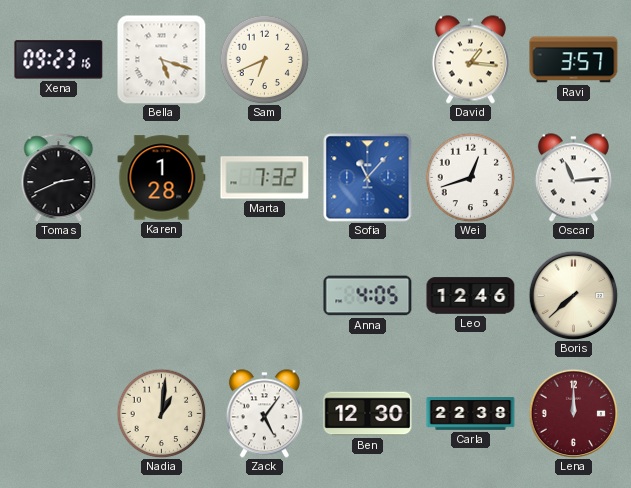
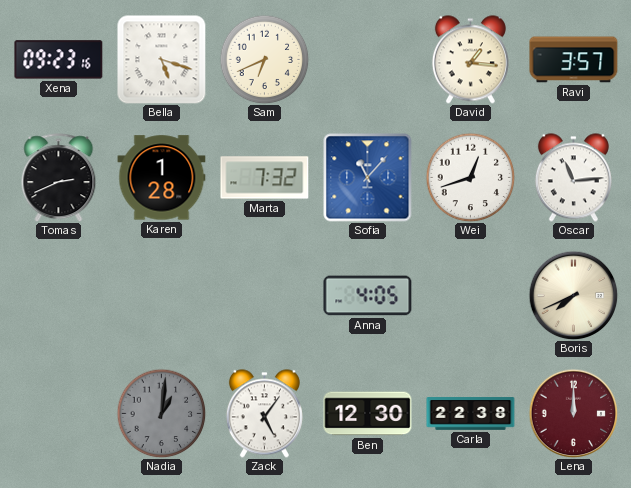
Leo: 12:46 -> none
Boris: 7:38 -> 7:41
Nadia dial: cream -> grey
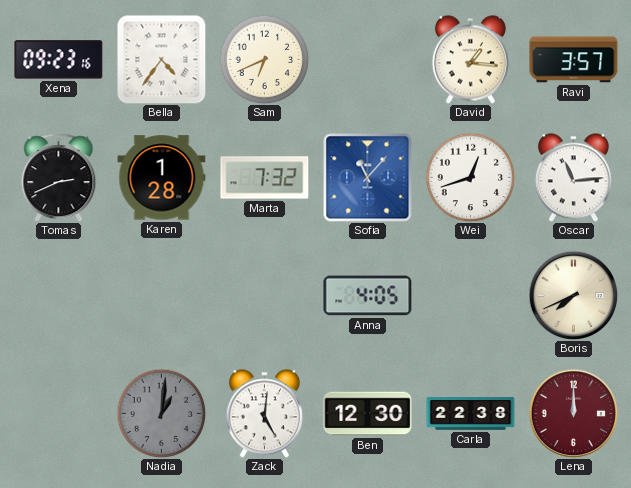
Bella: 5:18 -> 4:36
Zack: 5:06 -> 5:01
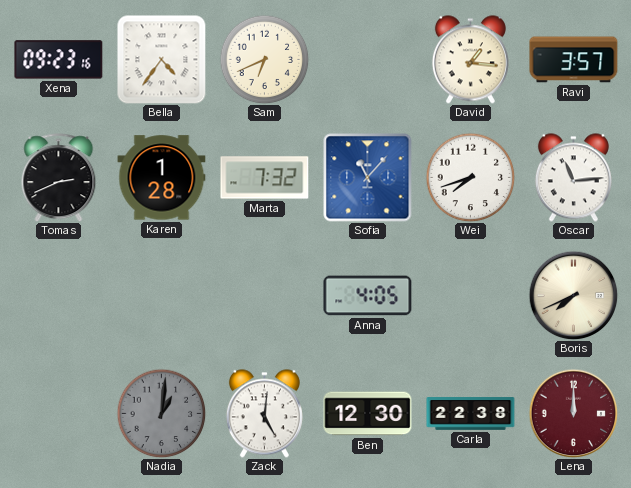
Wei: 12:42 -> 7:42
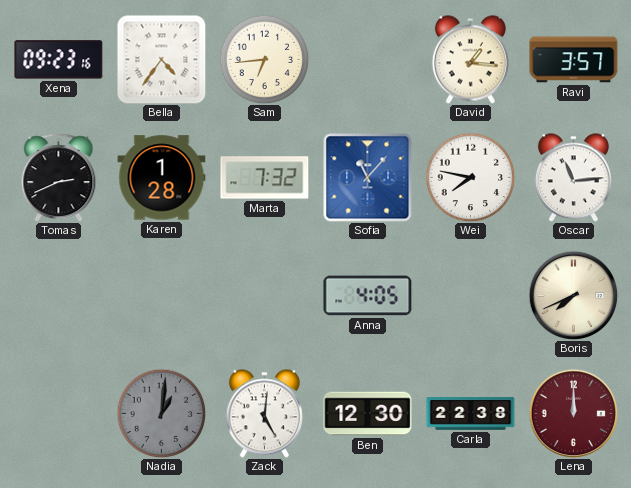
Sam: 6:41 -> 6:44
Wei: 7:42 -> 7:47
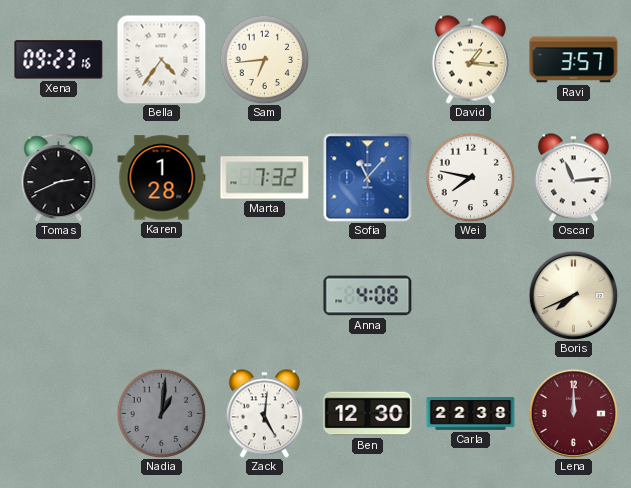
Anna: 4:05 -> 4:08
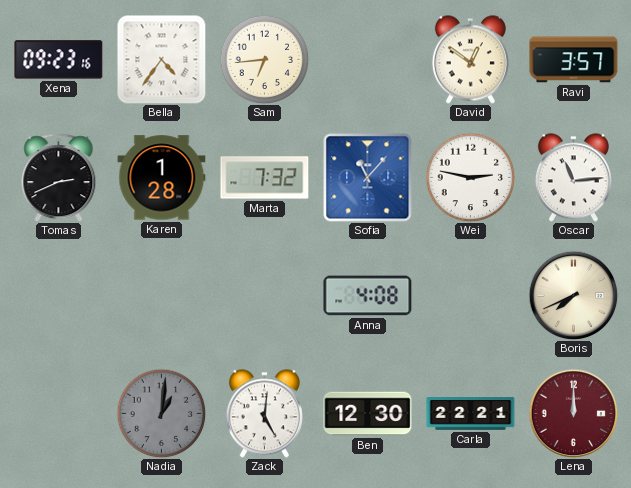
David: 1:16 -> 12:51
Wei: 7:47 -> 2:47
Carla: 22:38 -> 22:21
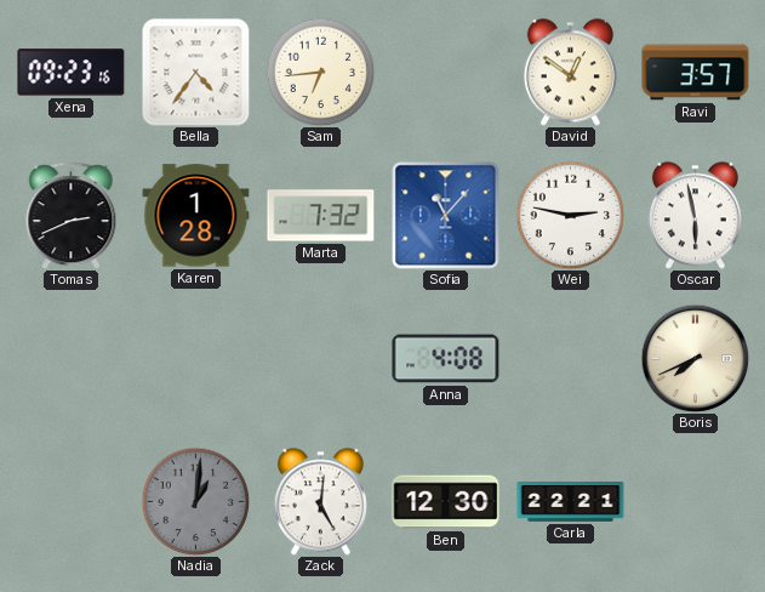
Oscar: 11:14 -> 5:58
Lena: 12:00 -> none
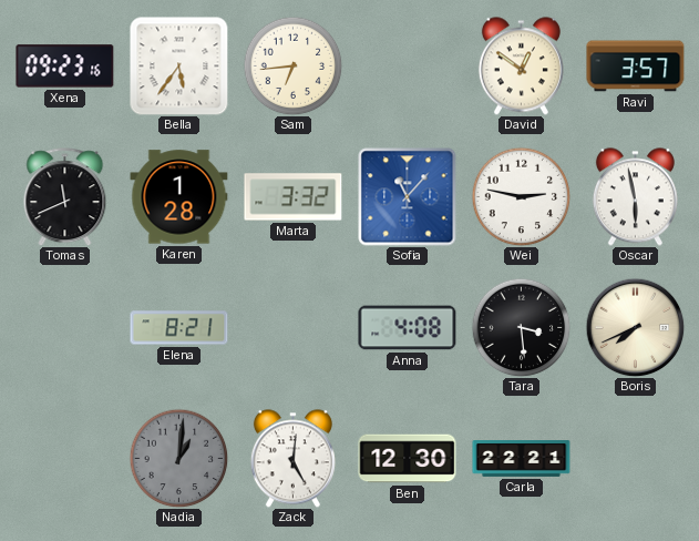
Bella: 4:36 -> 5:36
Tomas: 2:41 -> 11:41
Marta: 7:32 -> 3:32
Elena: none -> 8:21
Tara: none -> 3:29
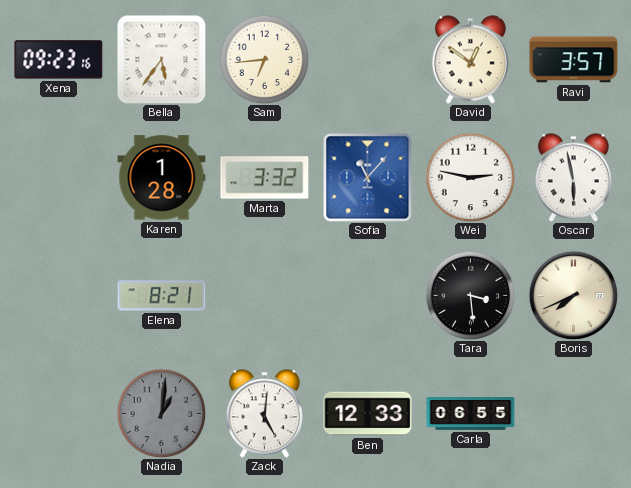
Tomas: 11:41 -> none
Anna: 4:08 -> none
Ben: 12:30 -> 12:33
Carla: 22:21 -> 06:55
